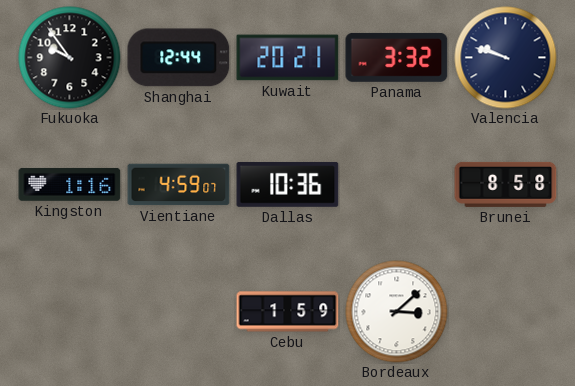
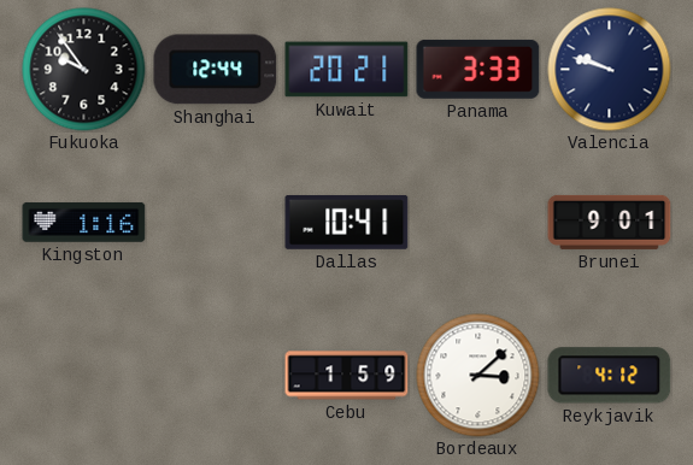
Panama: 3:32 -> 3:33
Vientiane: 4:59 -> none
Dallas: 10:36 -> 10:41
Brunei: 8:58 -> 9:01
Reykjavik: none -> 4:12
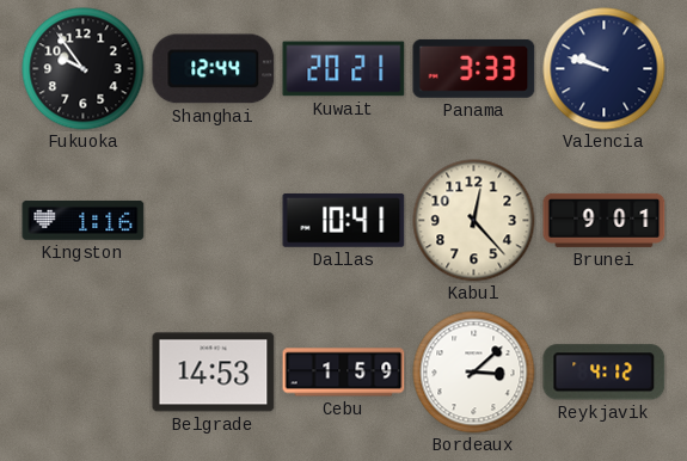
Kabul: none -> 12:23
Belgrade: none -> 14:53
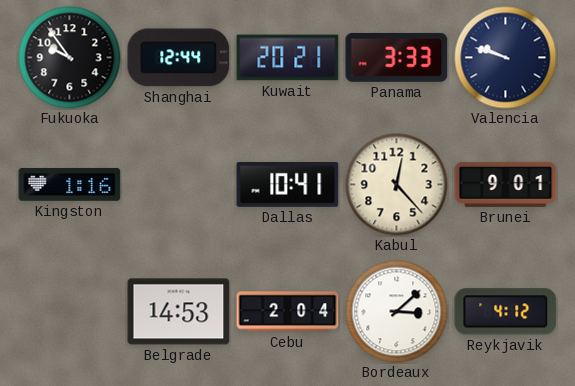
Cebu: 1:59 -> 2:04
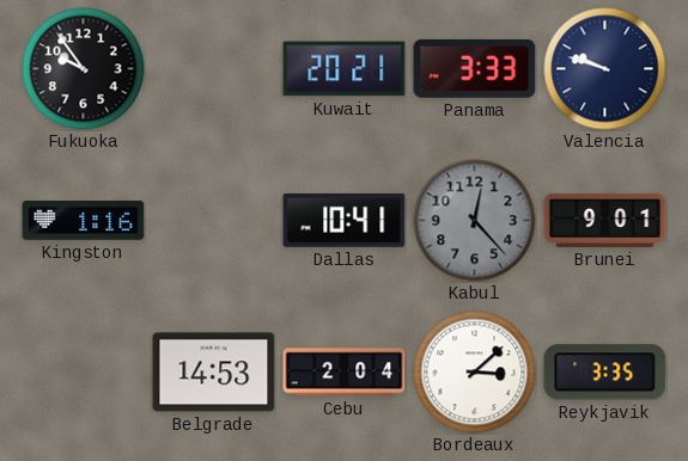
Shanghai: 12:44 -> none
Kabul dial: cream -> grey
Reykjavik: 4:12 -> 3:35
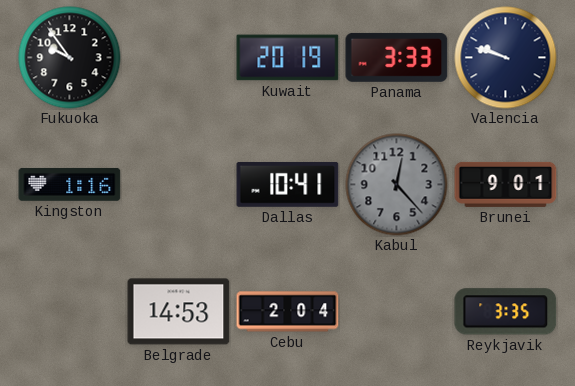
Kuwait: 20:21 -> 20:19
Bordeaux: 3:08 -> none
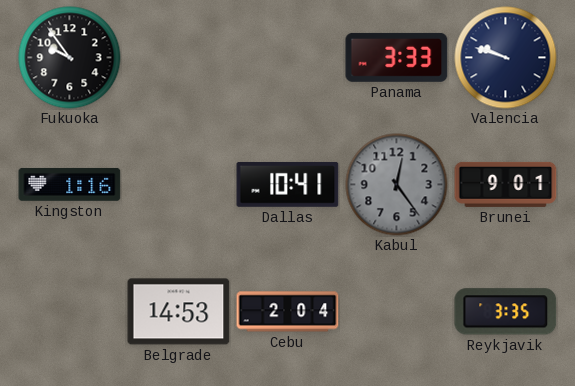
Kuwait: 20:19 -> none
Kabul: 12:23 -> 12:24
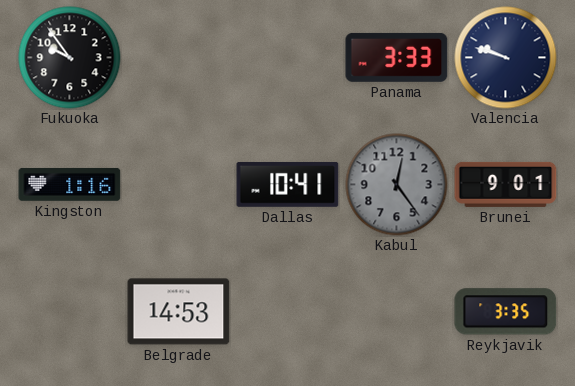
Cebu: 2:04 -> none
